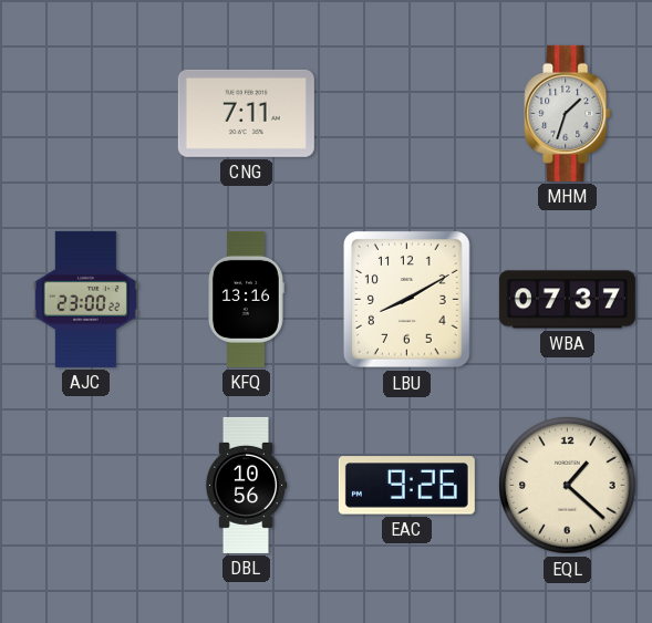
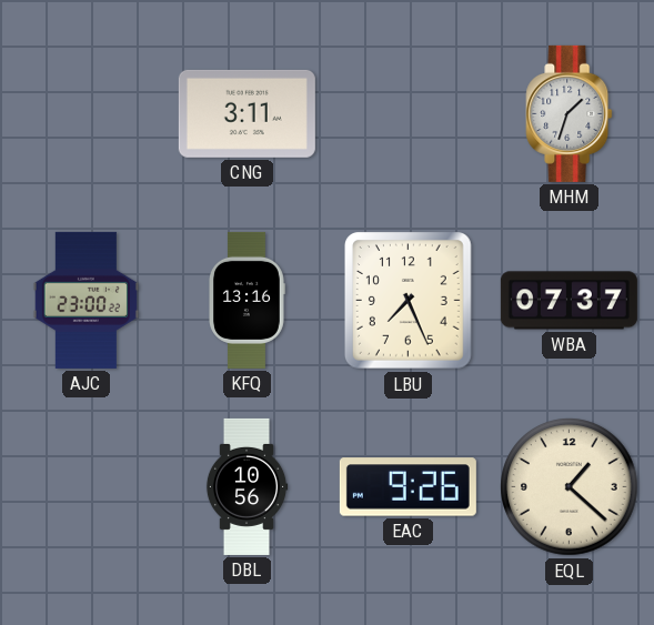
CNG: 7:11 -> 3:11
LBU: 8:10 -> 7:26
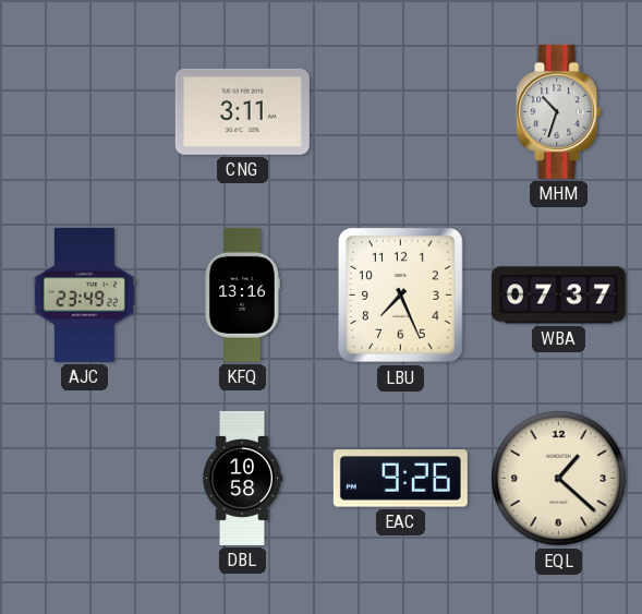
MHM: 1:33 -> 10:33
AJC: 23:00 -> 23:49
DBL: 10:56 -> 10:58
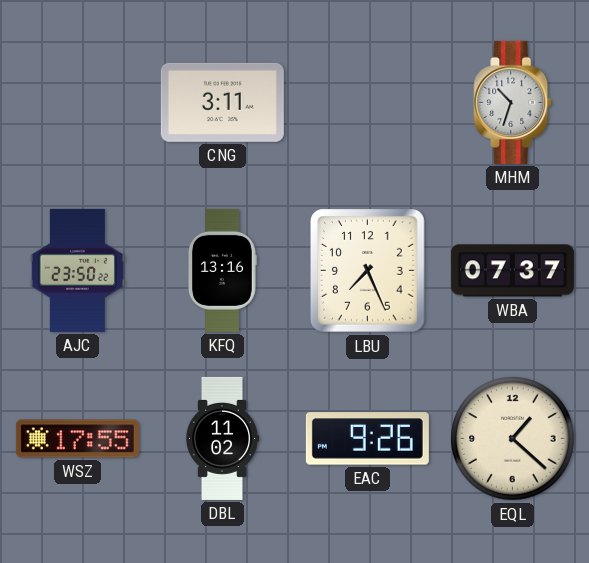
AJC: 23:49 -> 23:50
WSZ: none -> 17:55
DBL: 10:58 -> 11:02
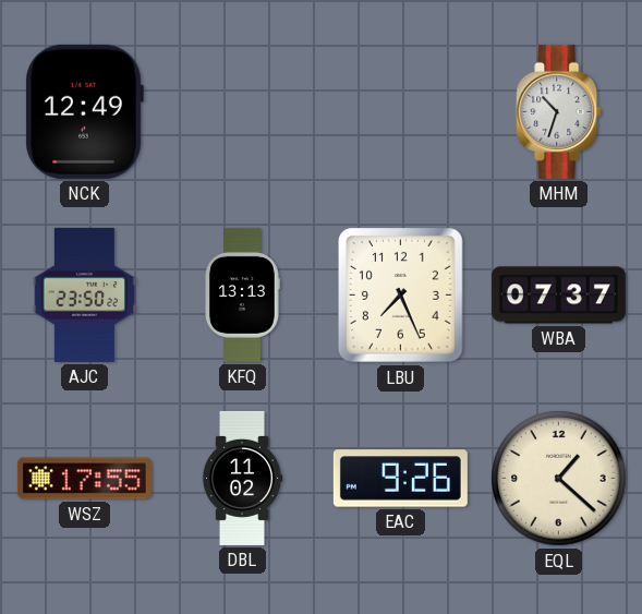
NCK: none -> 12:49
CNG: 3:11 -> none
KFQ: 13:16 -> 13:13
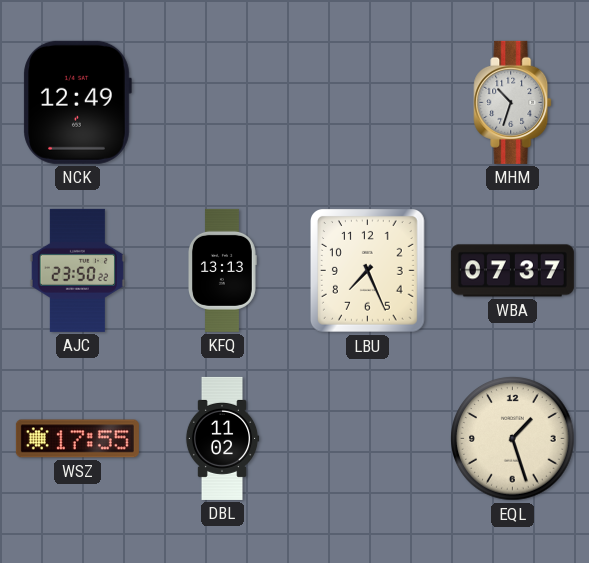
EAC: 9:26 -> none
EQL: 1:22 -> 1:27
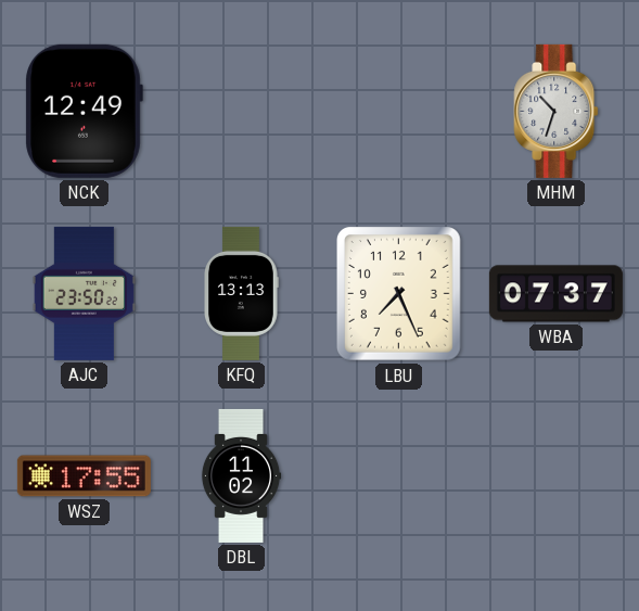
EQL: 1:27 -> none
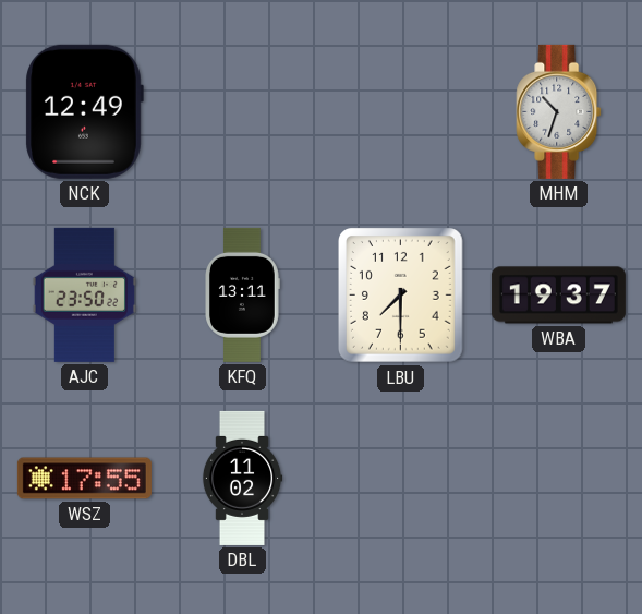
KFQ: 13:13 -> 13:11
LBU: 7:26 -> 7:30
WBA: 07:37 -> 19:37
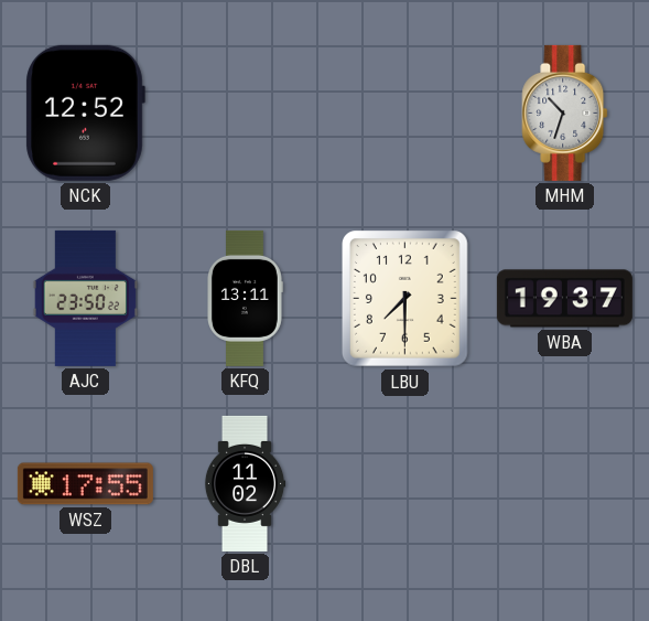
NCK: 12:49 -> 12:52
